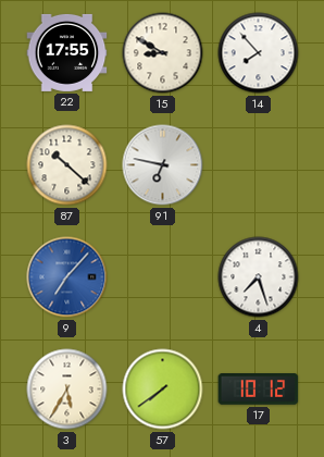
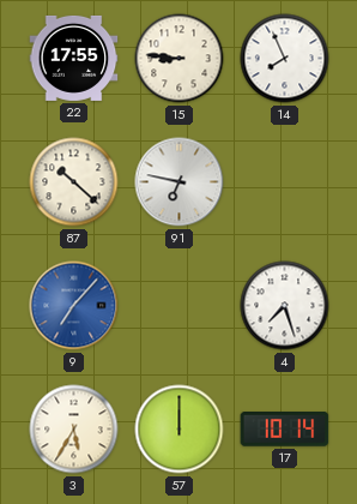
15: 8:50 -> 8:46
14: 7:53 -> 7:56
57: 7:39 -> 12:00
17: 10:12 -> 10:14
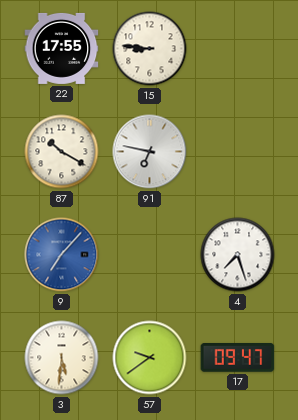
14: 7:56 -> none
87: 10:22 -> 10:20
3: 5:35 -> 5:31
57: 12:00 -> 9:39
17: 10:14 -> 09:47
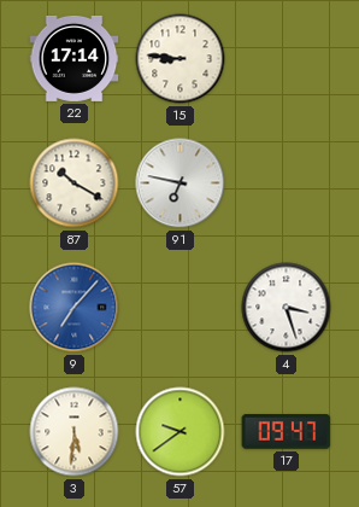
22: 17:55 -> 17:14
4: 7:27 -> 3:27
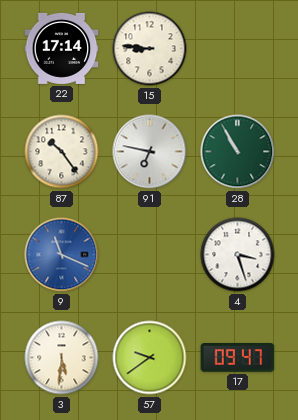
87: 10:20 -> 10:24
28: none -> 10:55
9: 7:07 -> 11:19
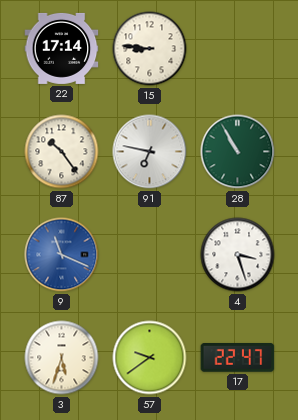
3: 5:31 -> 5:33
17: 09:47 -> 22:47
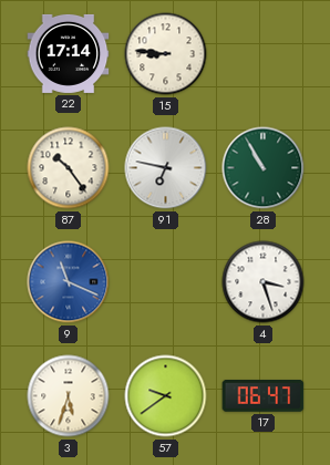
17: 22:47 -> 06:47
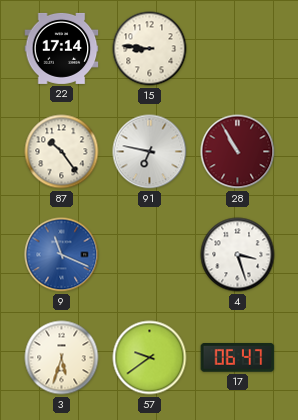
28 dial: green -> burgundy
